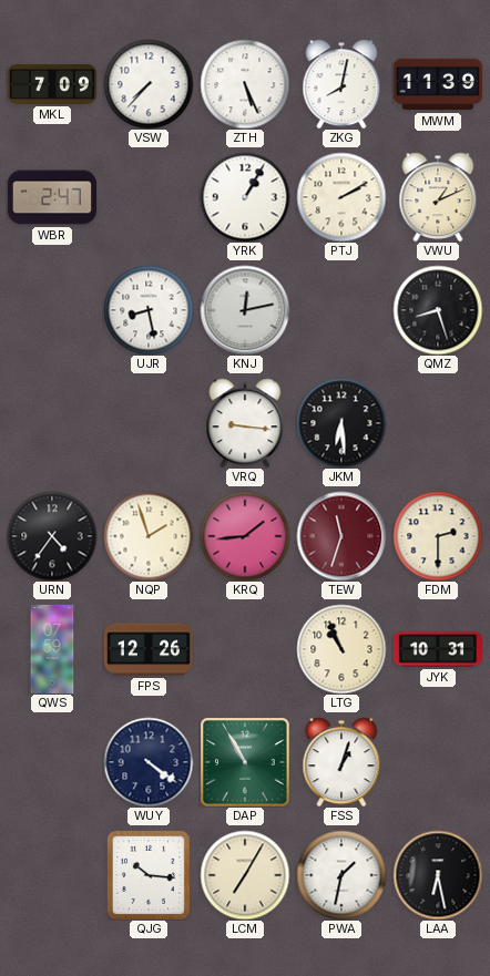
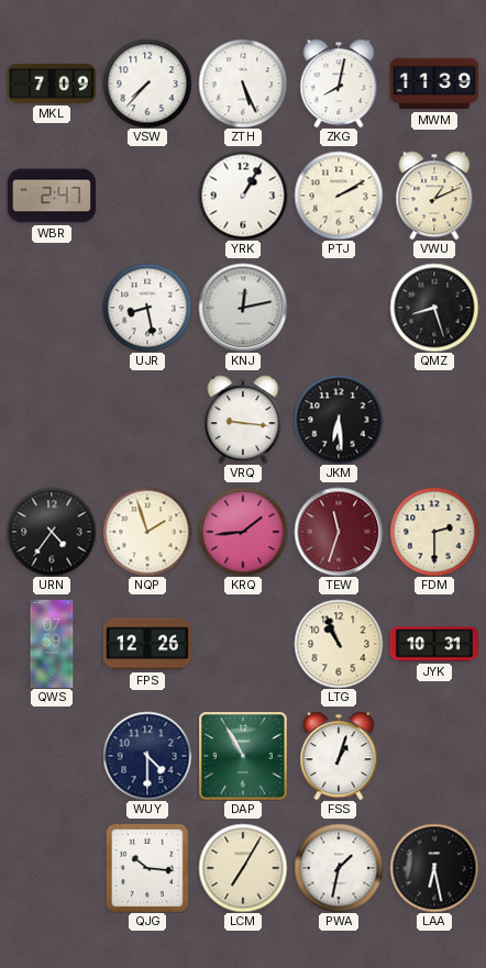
WUY: 4:21 -> 4:30
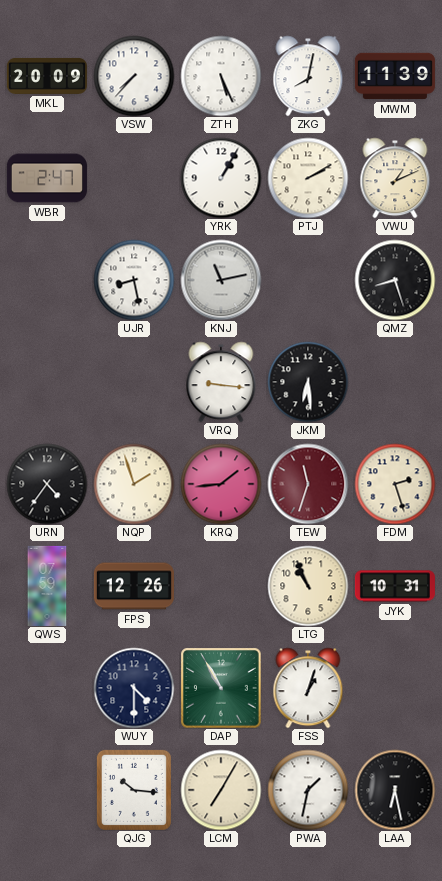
MKL: 7:09 -> 20:09
KNJ: 12:13 -> 11:13
FDM: 2:30 -> 2:27
